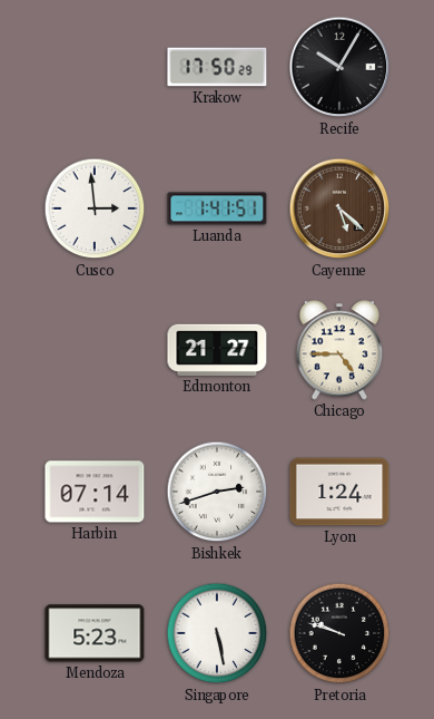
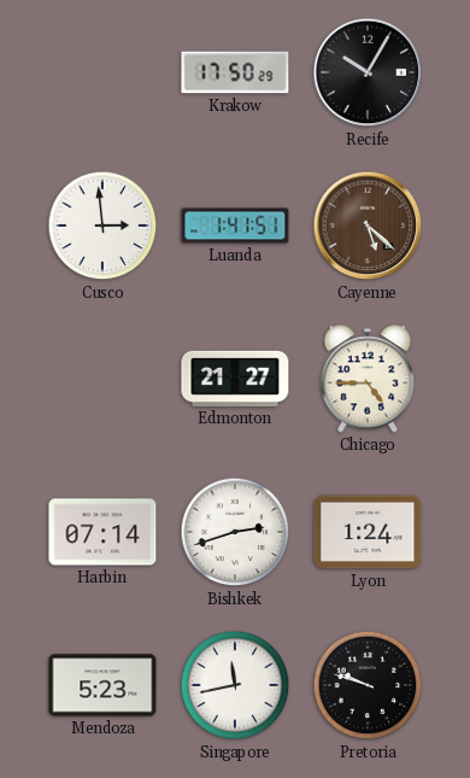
Singapore: 5:28 -> 11:43
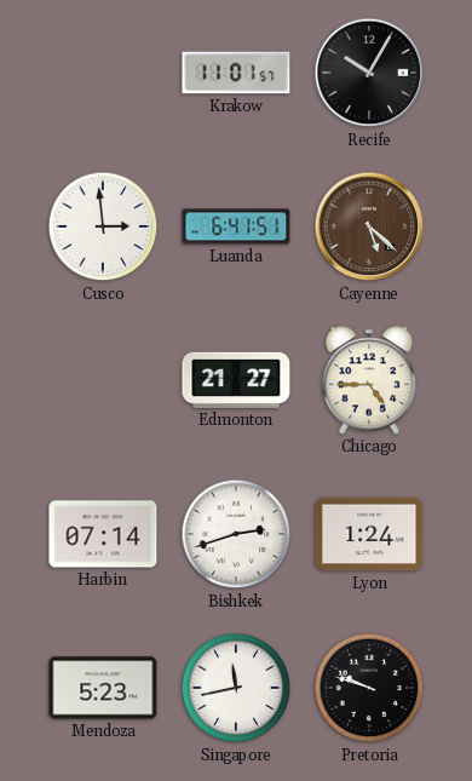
Krakow: 17:50 -> 11:01
Luanda: 1:41 -> 6:41
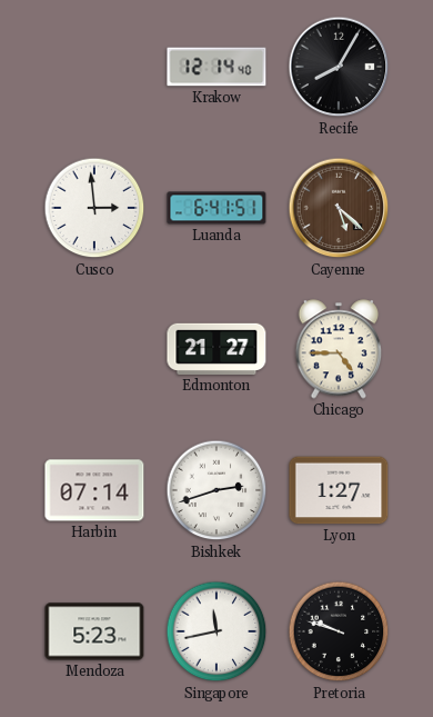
Krakow: 11:01 -> 12:14
Recife: 10:05 -> 8:05
Lyon: 1:24 -> 1:27
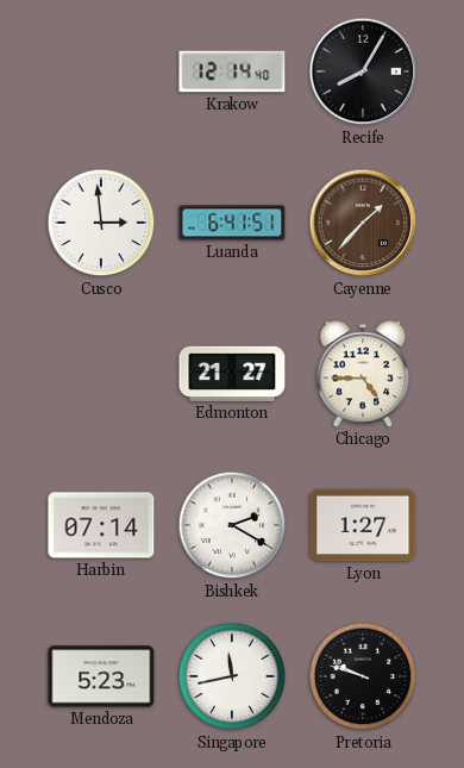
Cayenne: 5:22 -> 1:37
Bishkek: 2:42 -> 2:20
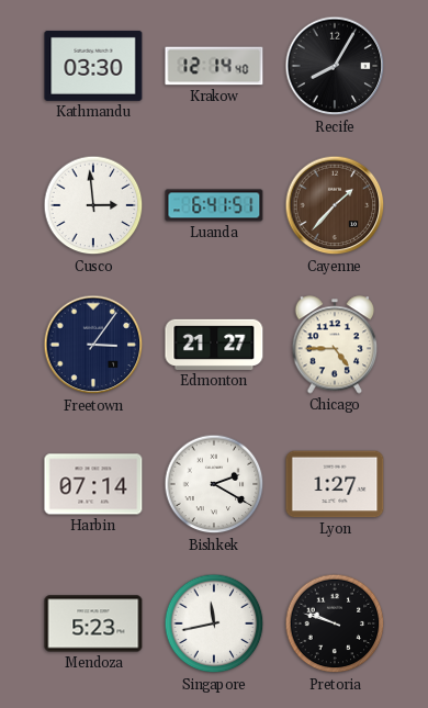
Kathmandu: none -> 03:30
Freetown: none -> 3:06
